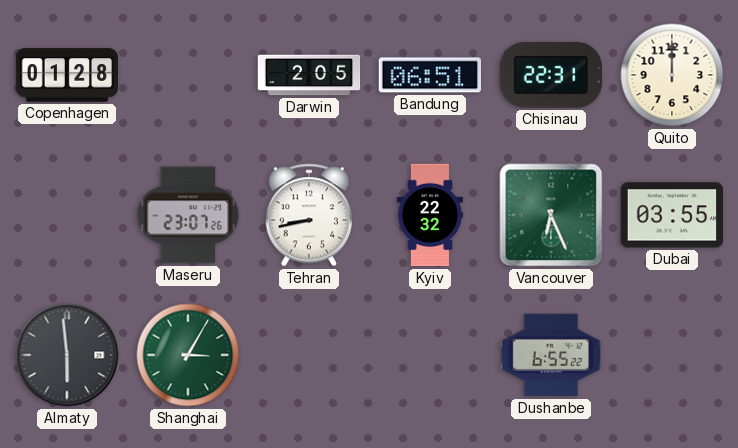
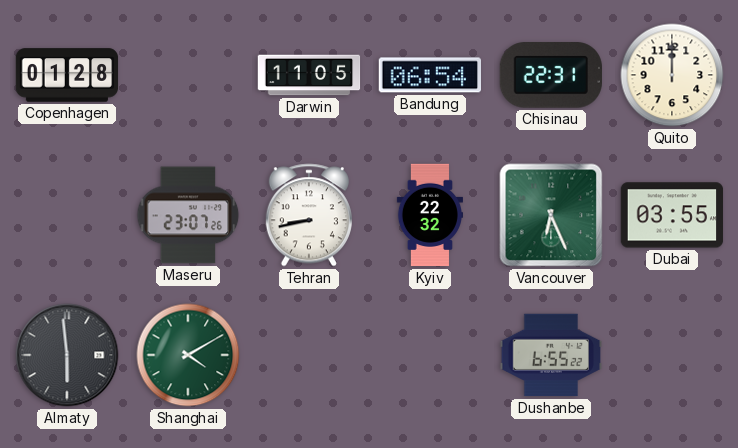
Darwin: 2:05 -> 11:05
Bandung: 06:51 -> 06:54
Shanghai: 3:05 -> 4:10
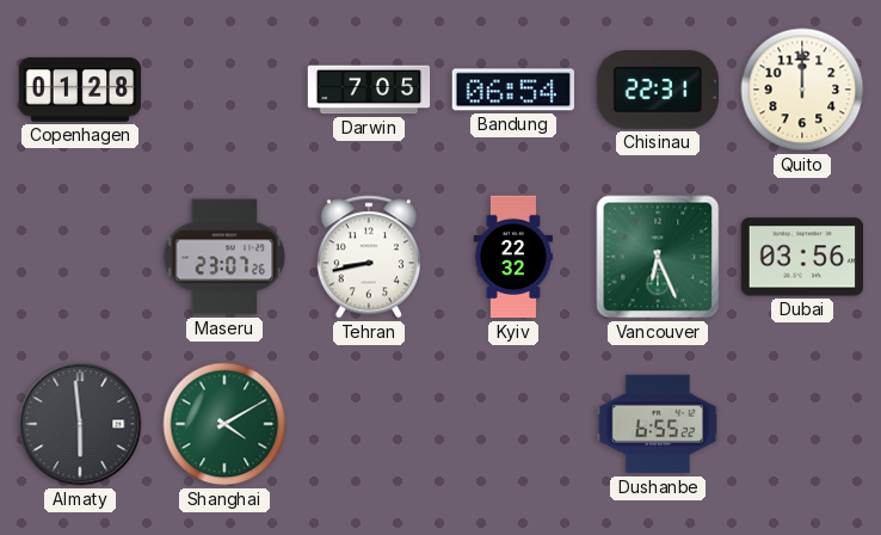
Darwin: 11:05 -> 7:05
Dubai: 03:55 -> 03:56
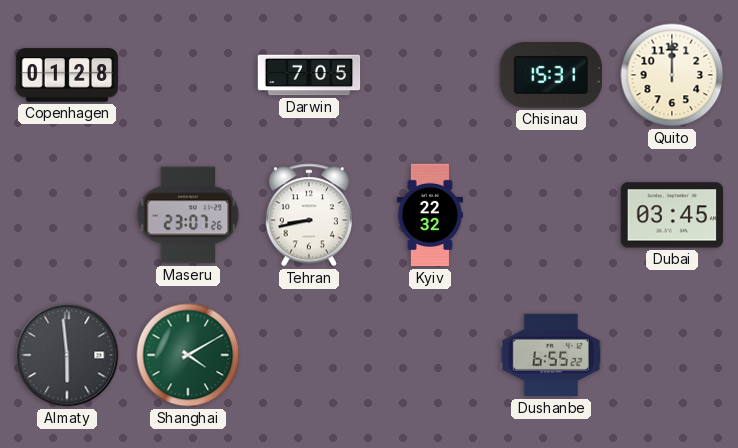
Bandung: 06:54 -> none
Chisinau: 22:31 -> 15:31
Vancouver: 6:26 -> none
Dubai: 03:56 -> 03:45
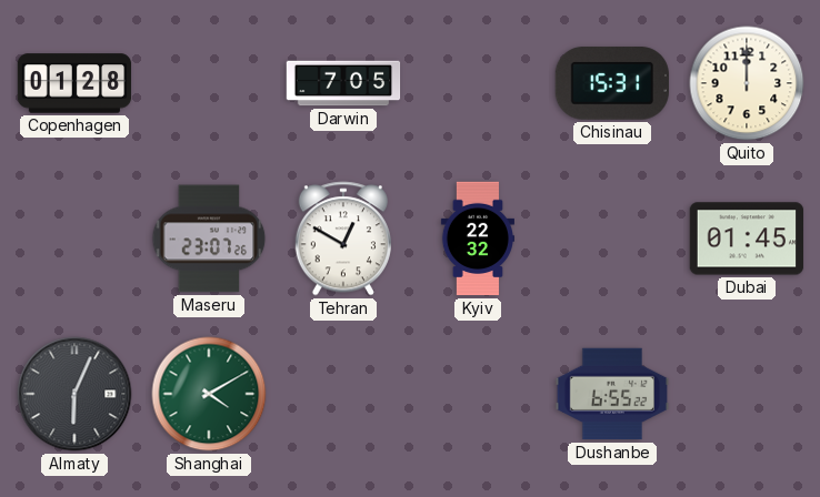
Tehran: 8:43 -> 12:50
Dubai: 03:45 -> 01:45
Almaty: 5:59 -> 6:04
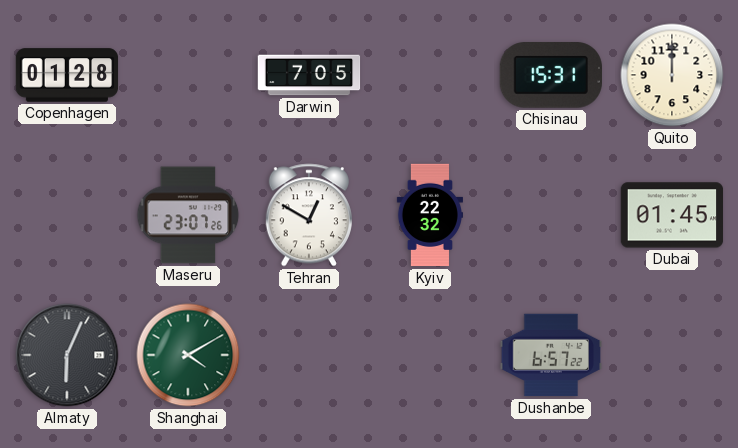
Dushanbe: 6:55 -> 6:57
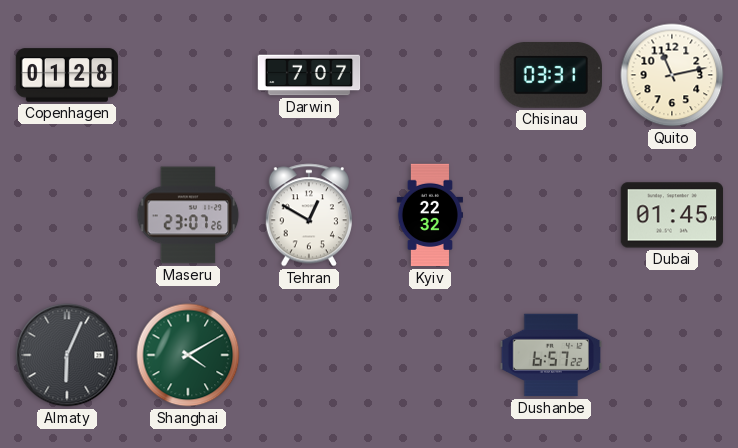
Darwin: 7:05 -> 7:07
Chisinau: 15:31 -> 03:31
Quito: 12:00 -> 11:13
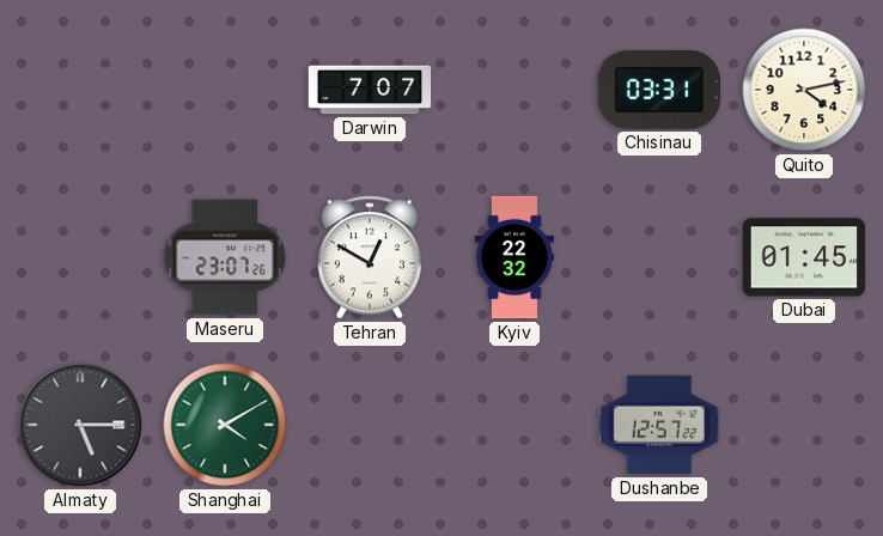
Copenhagen: 01:28 -> none
Quito: 11:13 -> 4:13
Almaty: 6:04 -> 5:15
Dushanbe: 6:57 -> 12:57
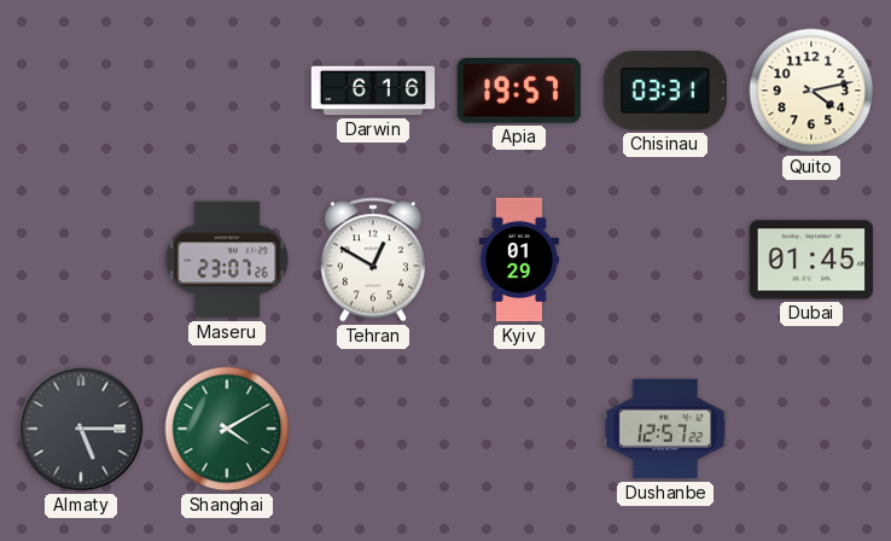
Darwin: 7:07 -> 6:16
Apia: none -> 19:57
Kyiv: 22:32 -> 01:29
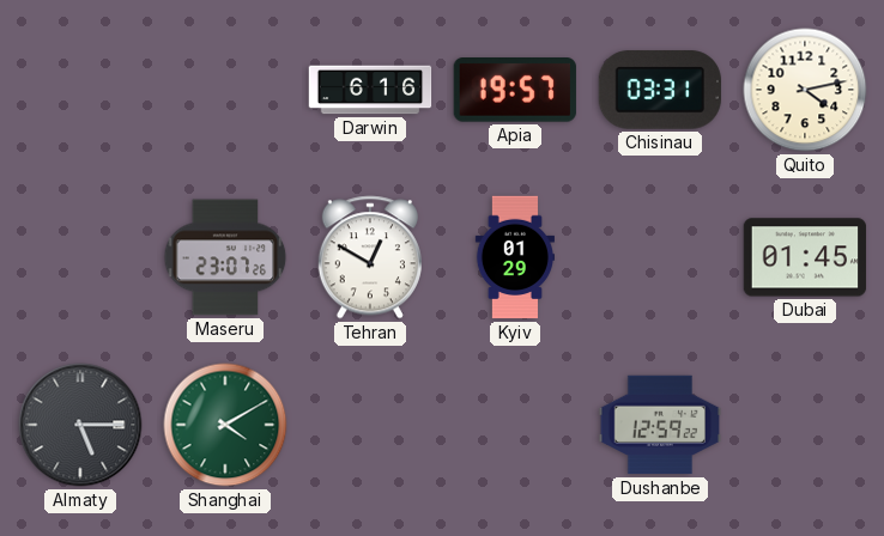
Dushanbe: 12:57 -> 12:59
